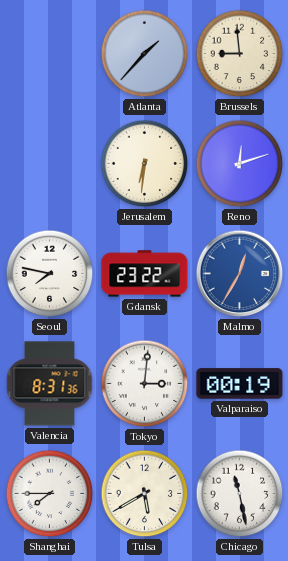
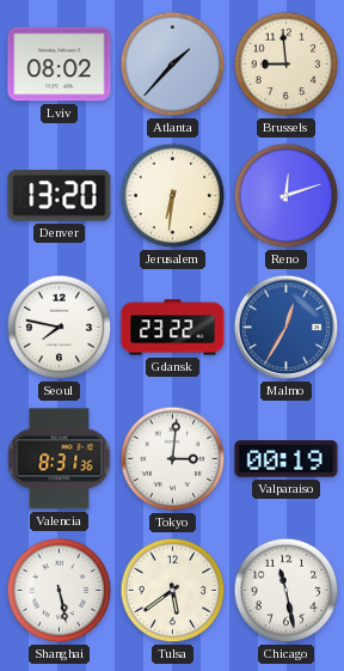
Lviv: none -> 08:02
Denver: none -> 13:20
Shanghai: 7:45 -> 5:28
Tulsa: 5:40 -> 5:39
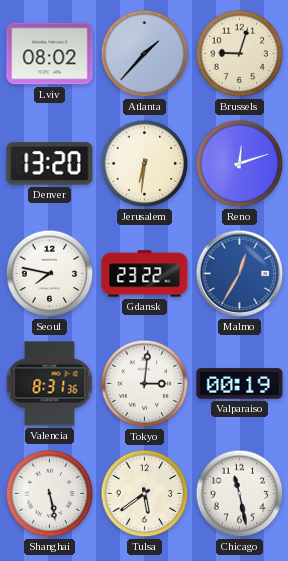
Brussels: 8:59 -> 9:03
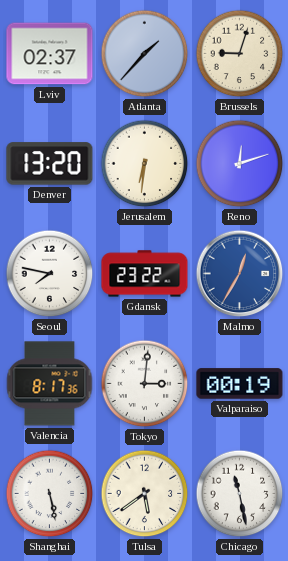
Lviv: 08:02 -> 02:37
Valencia: 8:31 -> 8:17
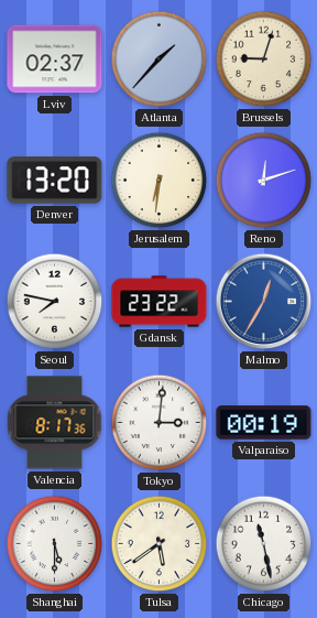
Shanghai: 5:28 -> 5:30
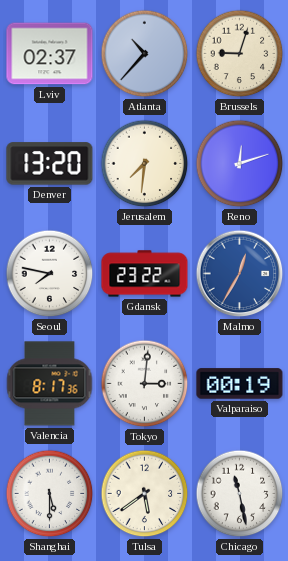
Atlanta: 1:37 -> 10:37
Jerusalem: 6:31 -> 7:31
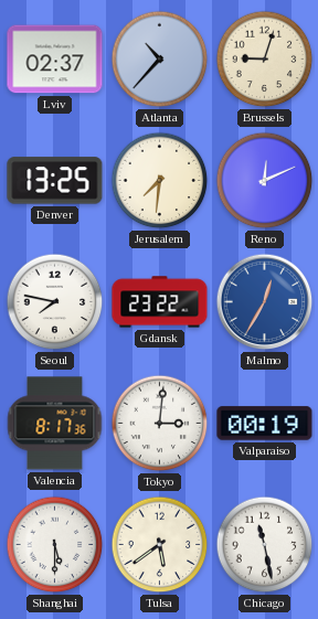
Denver: 13:20 -> 13:25
Reno: 12:12 -> 12:11
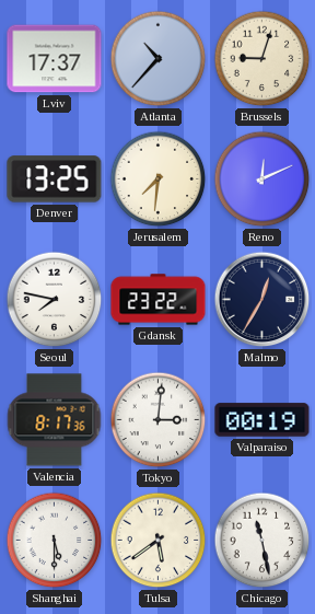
Lviv: 02:37 -> 17:37
Malmo dial: blue -> navy
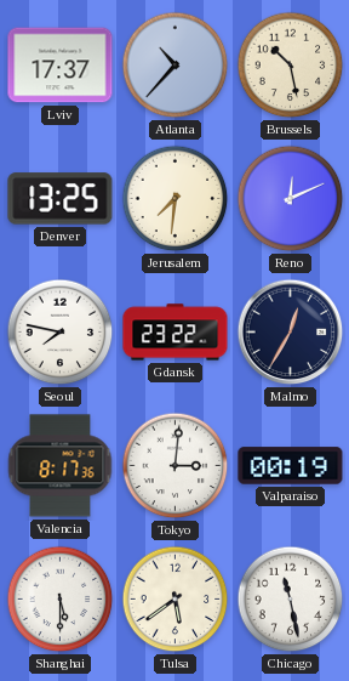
Brussels: 9:03 -> 10:28
